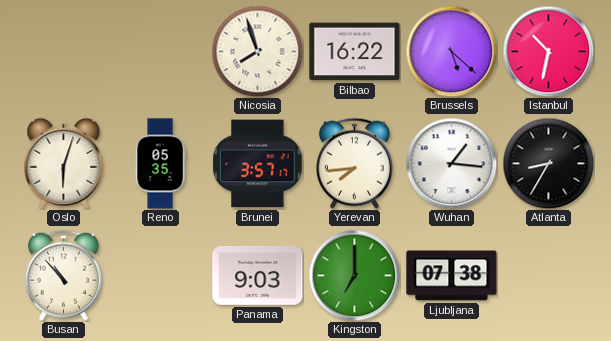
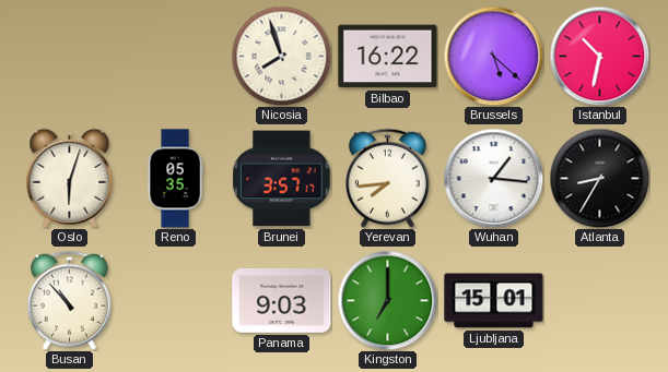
Ljubljana: 07:38 -> 15:01
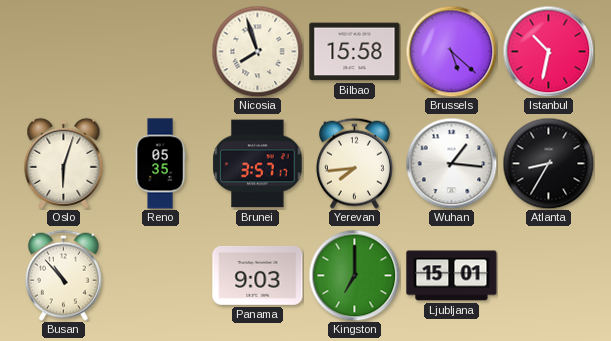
Bilbao: 16:22 -> 15:58
